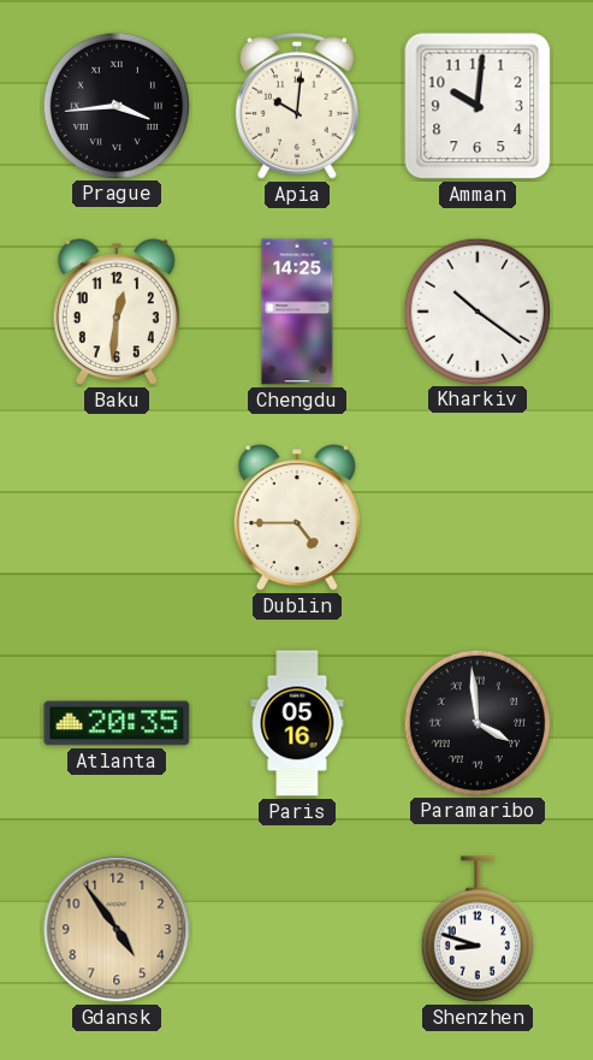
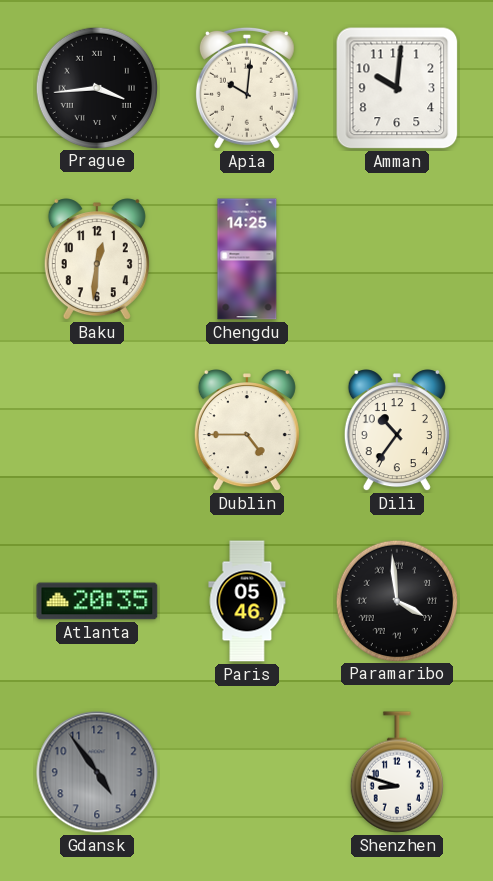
Kharkiv: 10:21 -> none
Dili: none -> 10:36
Paris: 05:16 -> 05:46
Gdansk dial: champagne -> grey
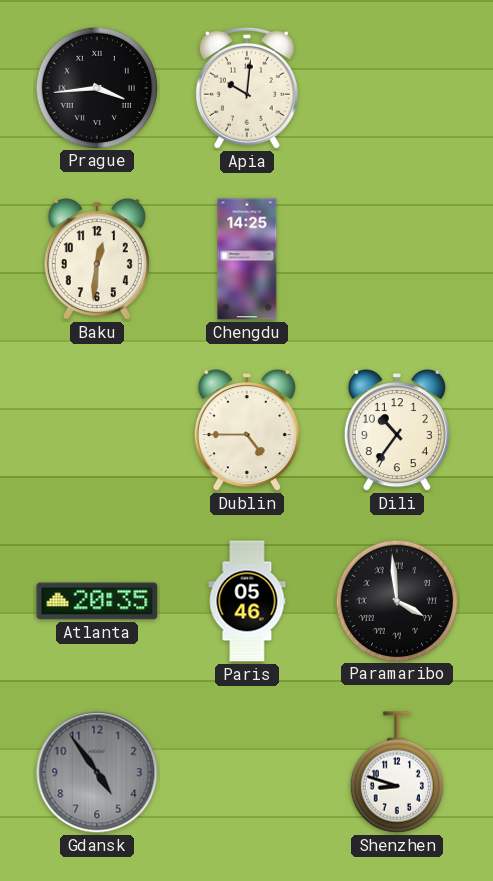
Amman: 10:01 -> none
